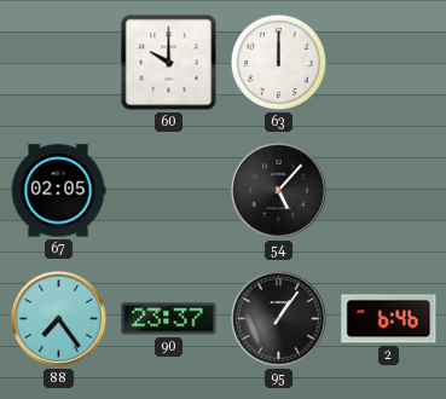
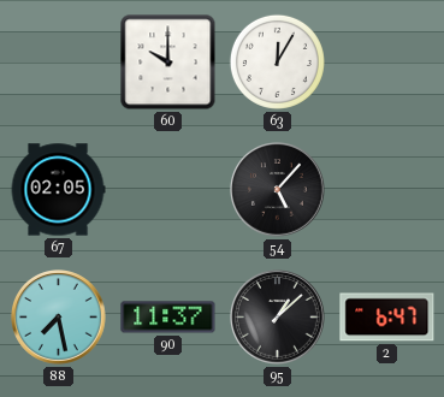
63: 12:00 -> 12:05
88: 7:24 -> 7:28
90: 23:37 -> 11:37
95: 1:06 -> 1:08
2: 6:46 -> 6:47
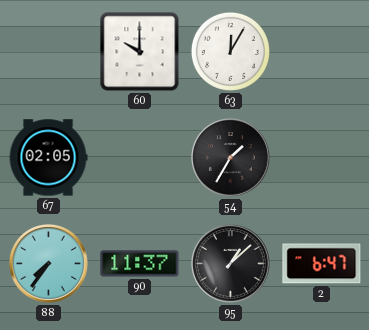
54: 5:07 -> 1:35
88: 7:28 -> 7:36
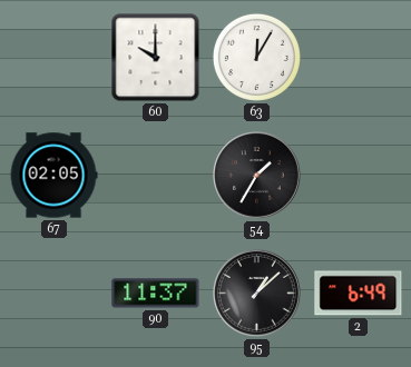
88: 7:36 -> none
2: 6:47 -> 6:49
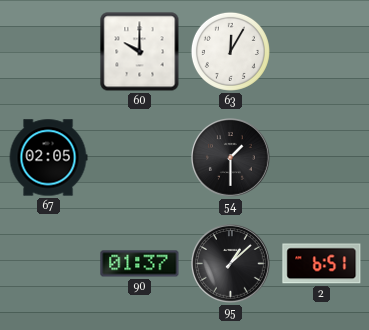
54: 1:35 -> 1:30
90: 11:37 -> 01:37
2: 6:49 -> 6:51
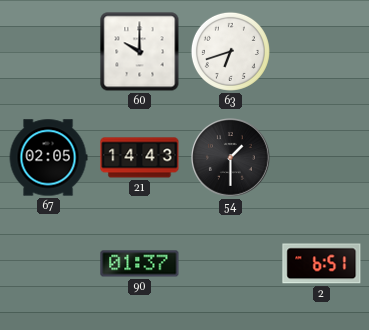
63: 12:05 -> 6:42
21: none -> 14:43
95: 1:08 -> none
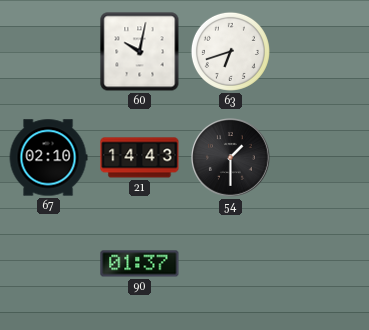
60: 10:00 -> 10:02
67: 02:05 -> 02:10
2: 6:51 -> none
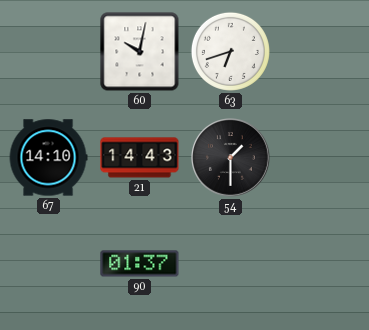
67: 02:10 -> 14:10
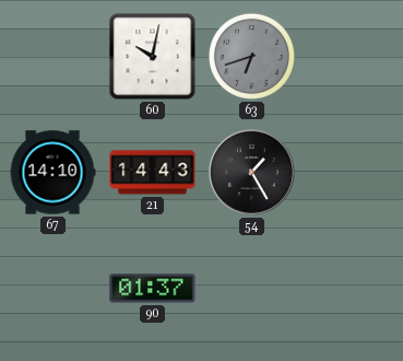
63 dial: white -> grey
54: 1:30 -> 1:25
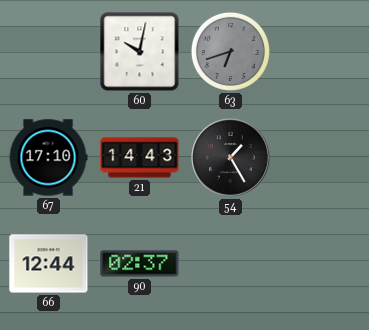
67: 14:10 -> 17:10
66: none -> 12:44
90: 01:37 -> 02:37
